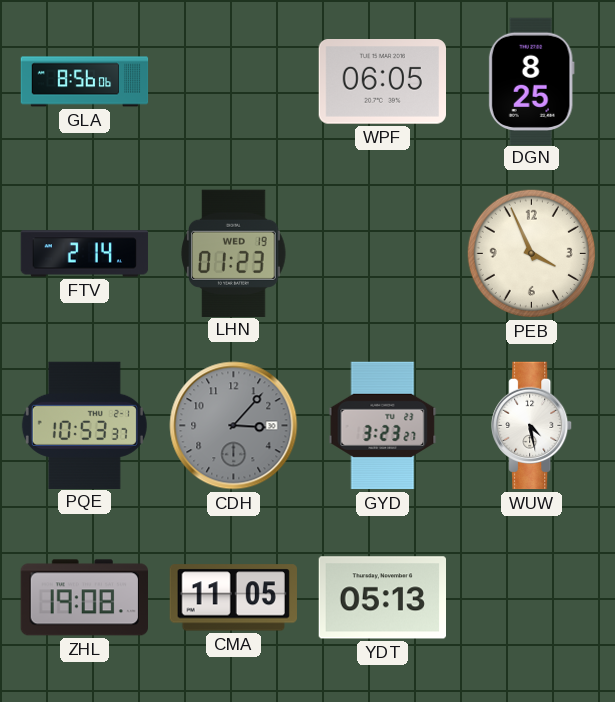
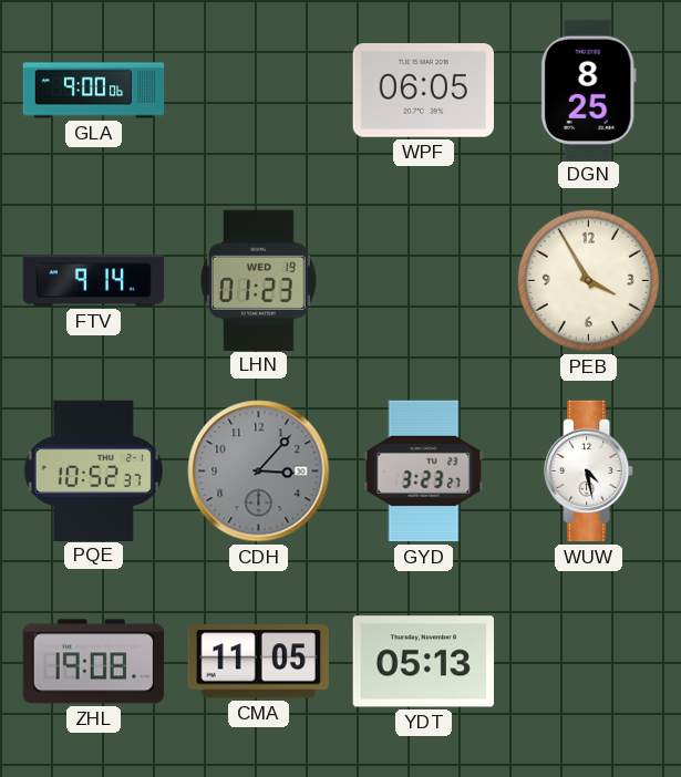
GLA: 8:56 -> 9:00
FTV: 2:14 -> 9:14
PEB: 3:56 -> 3:55
PQE: 10:53 -> 10:52
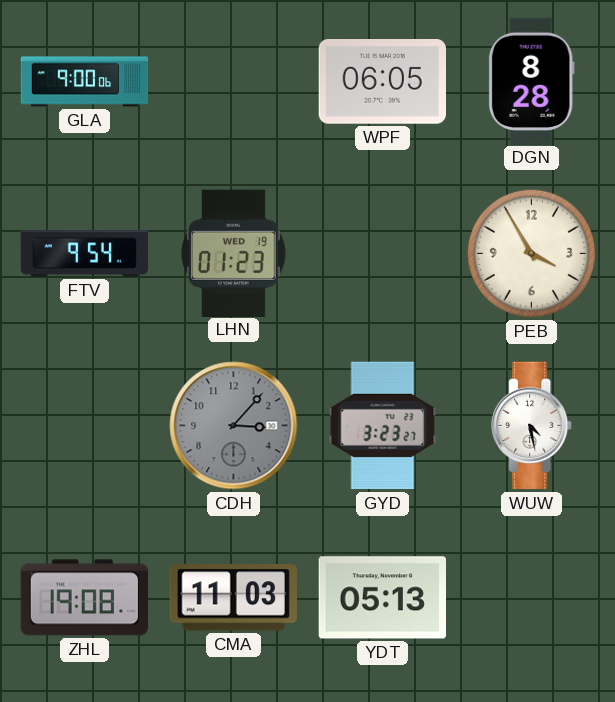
DGN: 8:25 -> 8:28
FTV: 9:14 -> 9:54
PQE: 10:52 -> none
CMA: 11:05 -> 11:03
